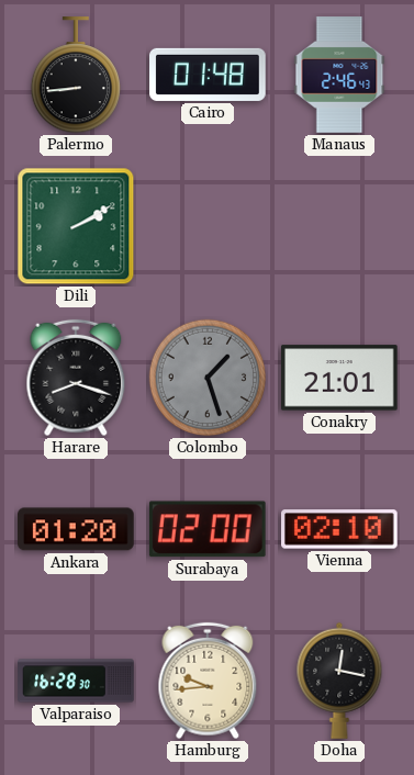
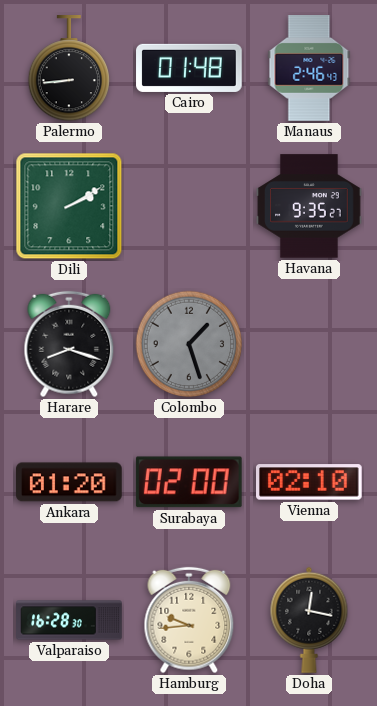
Havana: none -> 9:35
Conakry: 21:01 -> none
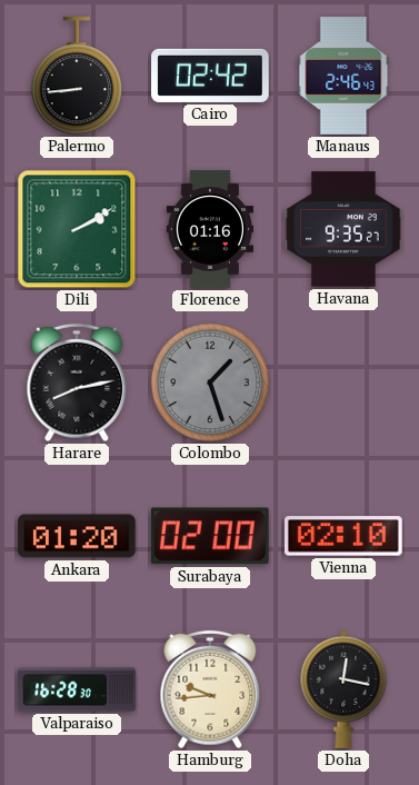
Cairo: 01:48 -> 02:42
Florence: none -> 01:16
Harare: 8:18 -> 8:13
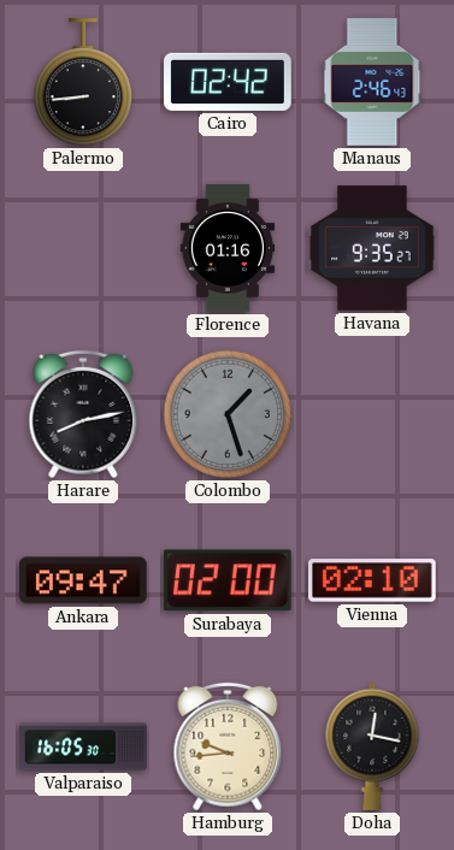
Dili: 2:10 -> none
Ankara: 01:20 -> 09:47
Valparaiso: 16:28 -> 16:05
